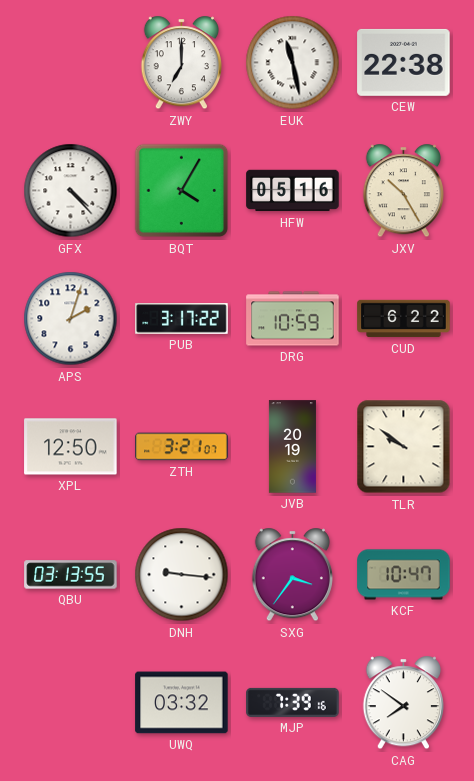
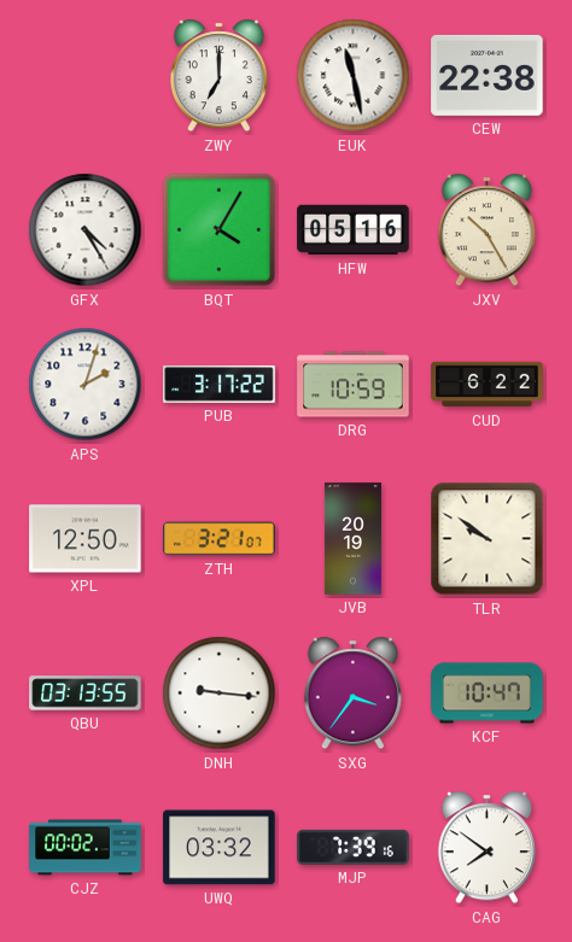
GFX: 4:23 -> 4:25
CJZ: none -> 00:02
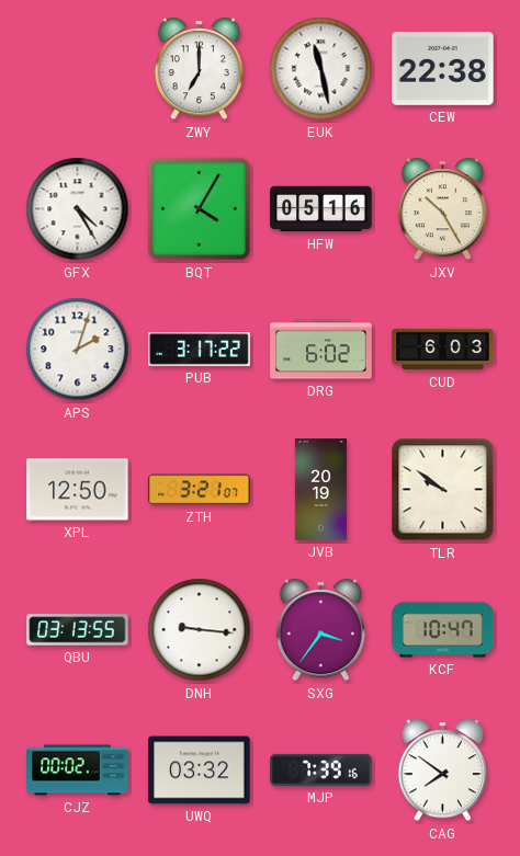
DRG: 10:59 -> 6:02
CUD: 6:22 -> 6:03
